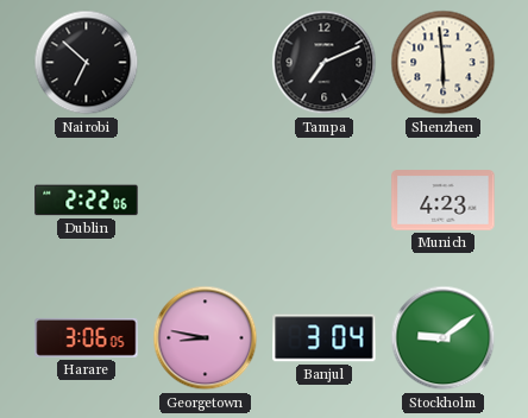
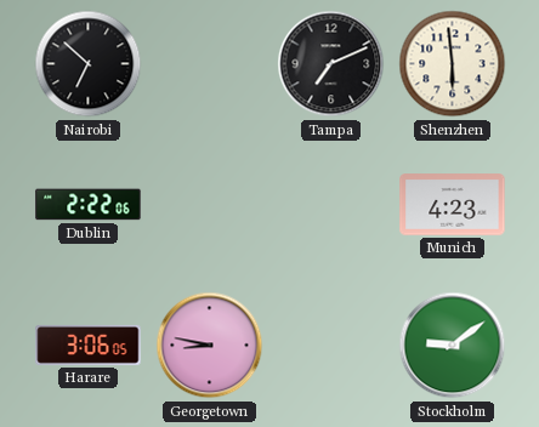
Banjul: 3:04 -> none
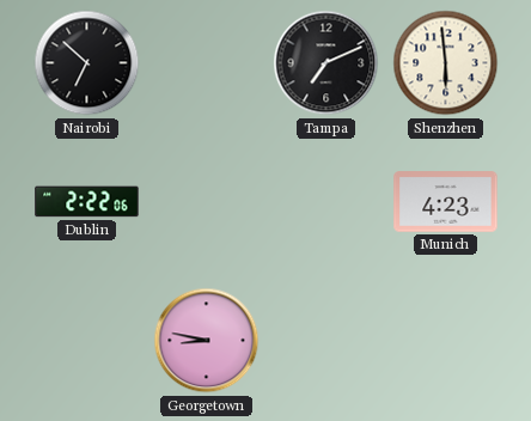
Harare: 3:06 -> none
Stockholm: 9:09 -> none
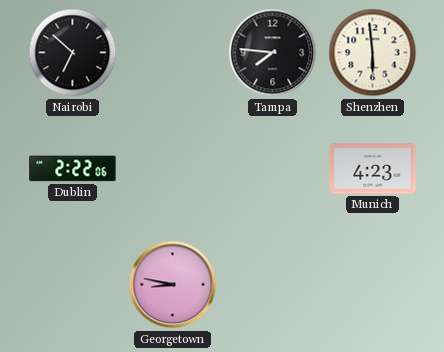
Tampa: 7:11 -> 7:46
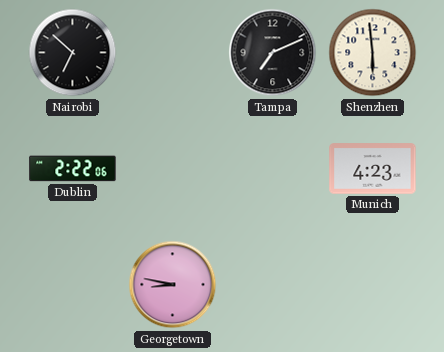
Tampa: 7:46 -> 7:11
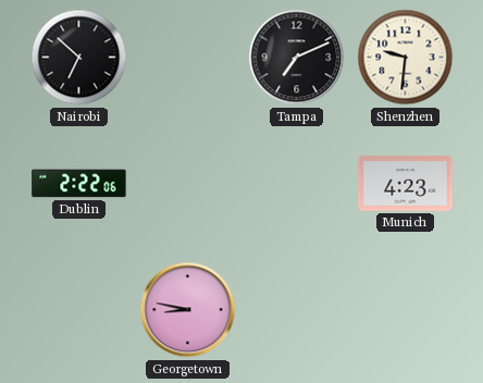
Shenzhen: 5:59 -> 9:31
